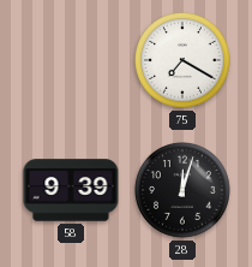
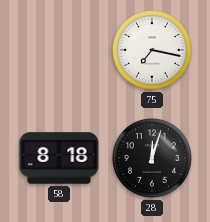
75: 7:20 -> 7:17
58: 9:39 -> 8:18
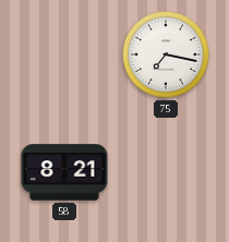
58: 8:18 -> 8:21
28: 12:03 -> none
